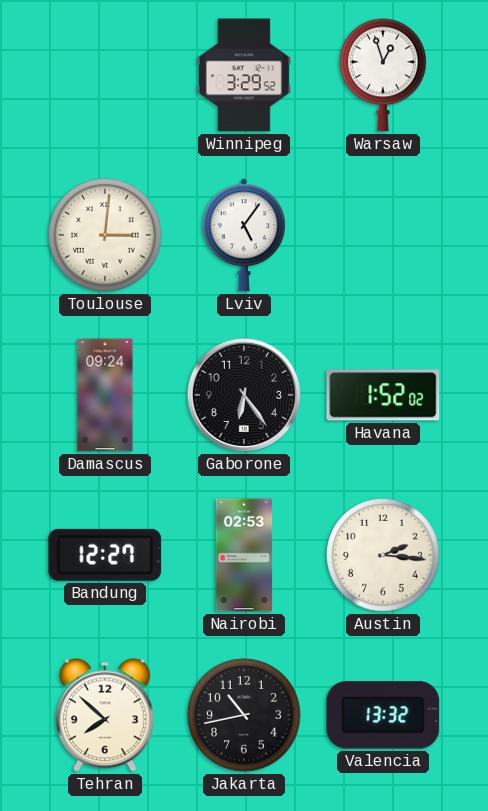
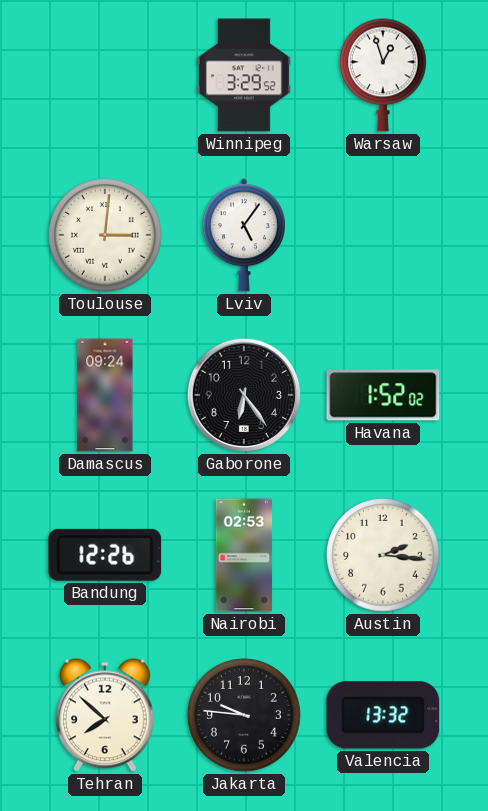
Bandung: 12:27 -> 12:26
Jakarta: 10:43 -> 9:46
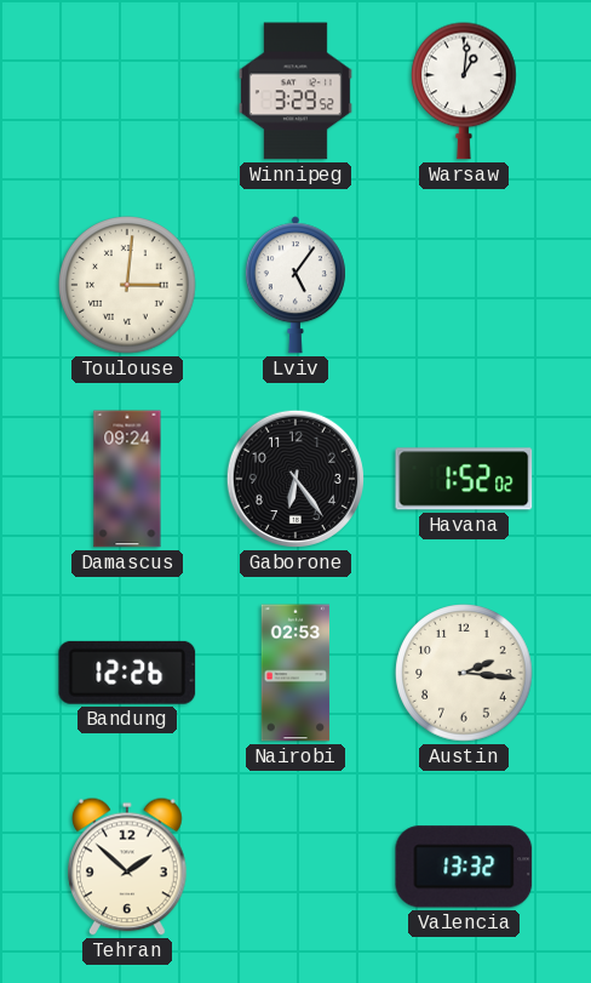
Warsaw: 12:57 -> 1:01
Tehran: 7:52 -> 1:52
Jakarta: 9:46 -> none
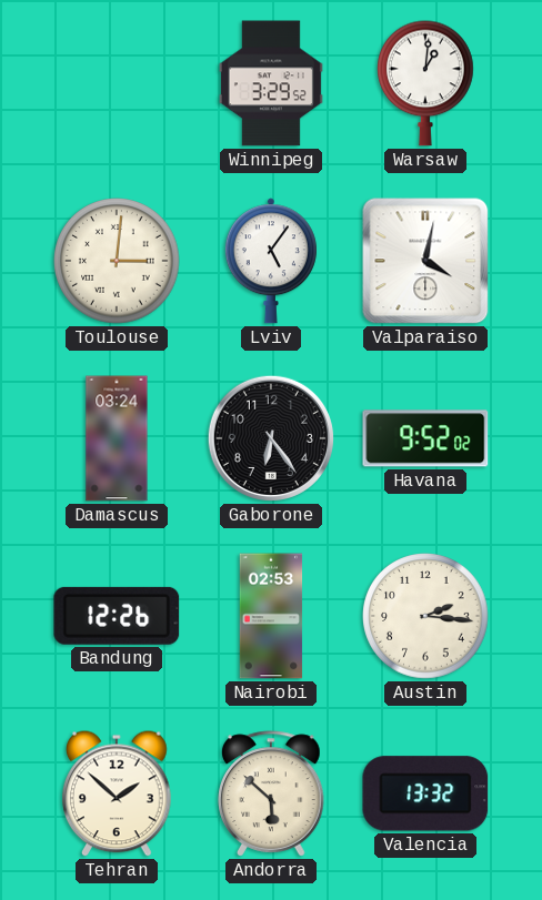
Valparaiso: none -> 4:02
Damascus: 09:24 -> 03:24
Havana: 1:52 -> 9:52
Andorra: none -> 5:52
